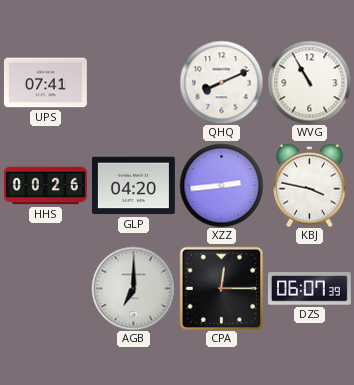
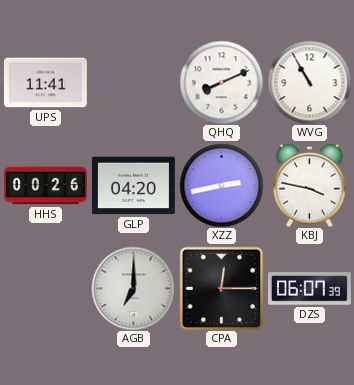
UPS: 07:41 -> 11:41
XZZ: 2:44 -> 2:43
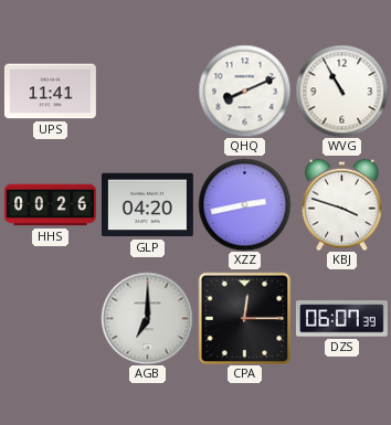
KBJ: 3:47 -> 3:48
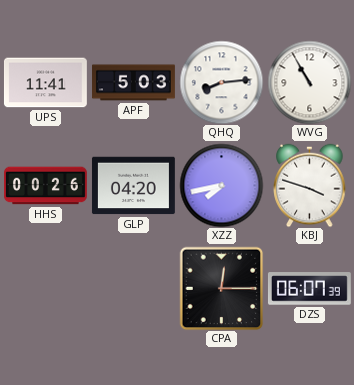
APF: none -> 5:03
QHQ: 8:11 -> 8:14
XZZ: 2:43 -> 7:43
AGB: 7:00 -> none
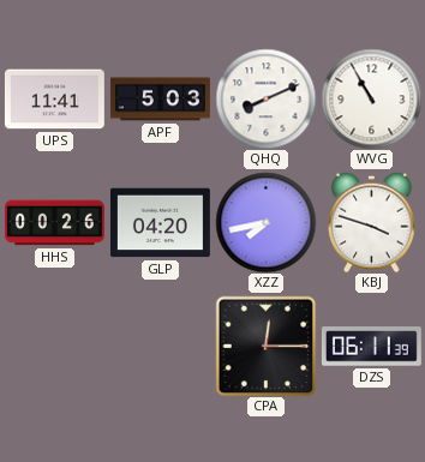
QHQ: 8:14 -> 8:11
DZS: 06:07 -> 06:11
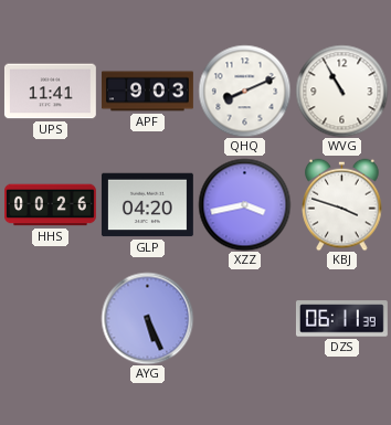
APF: 5:03 -> 9:03
XZZ: 7:43 -> 3:43
AYG: none -> 5:26
CPA: 12:15 -> none
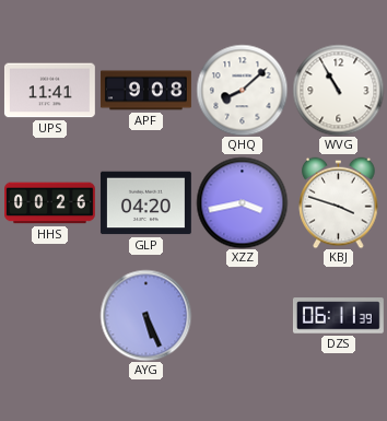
APF: 9:03 -> 9:08
QHQ: 8:11 -> 8:08
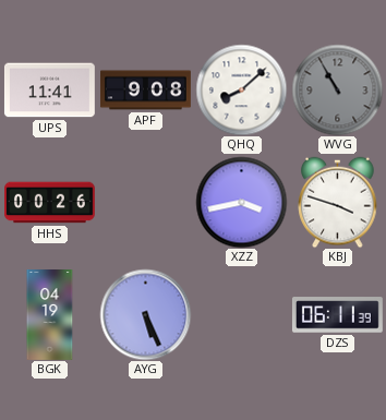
WVG dial: white -> grey
GLP: 04:20 -> none
BGK: none -> 04:19
